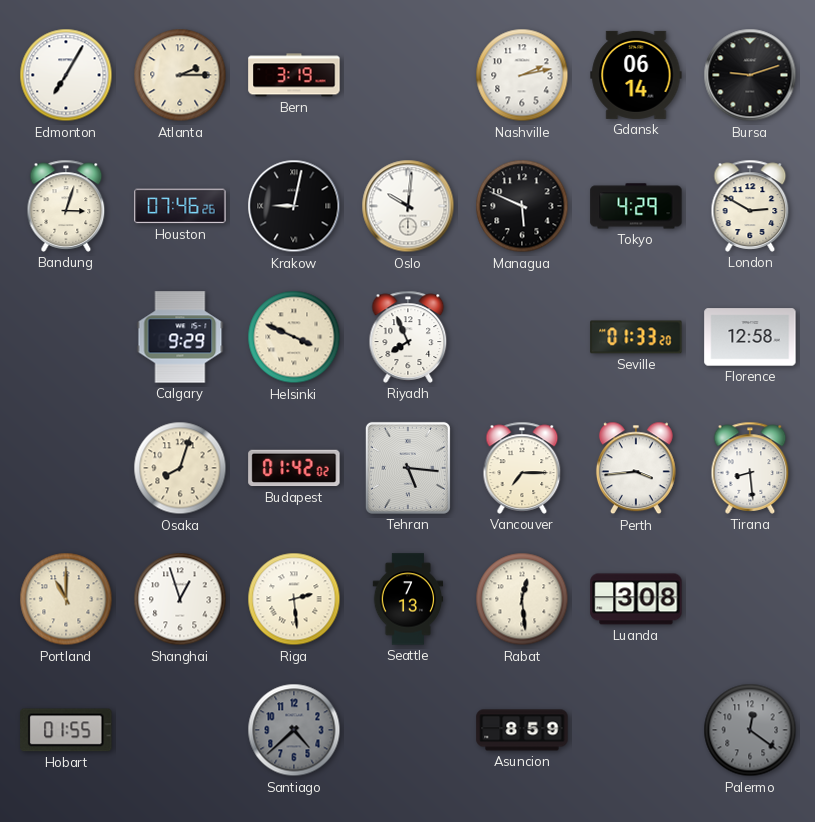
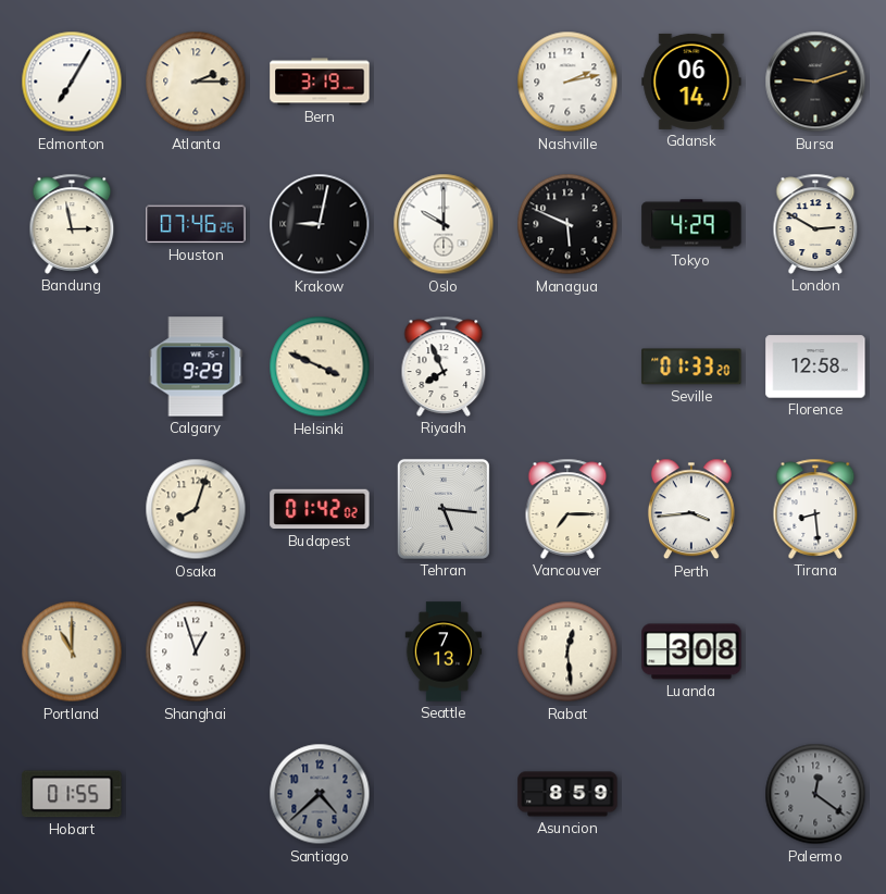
Bandung: 3:03 -> 2:58
Oslo: 10:01 -> 10:00
Riga: 2:29 -> none
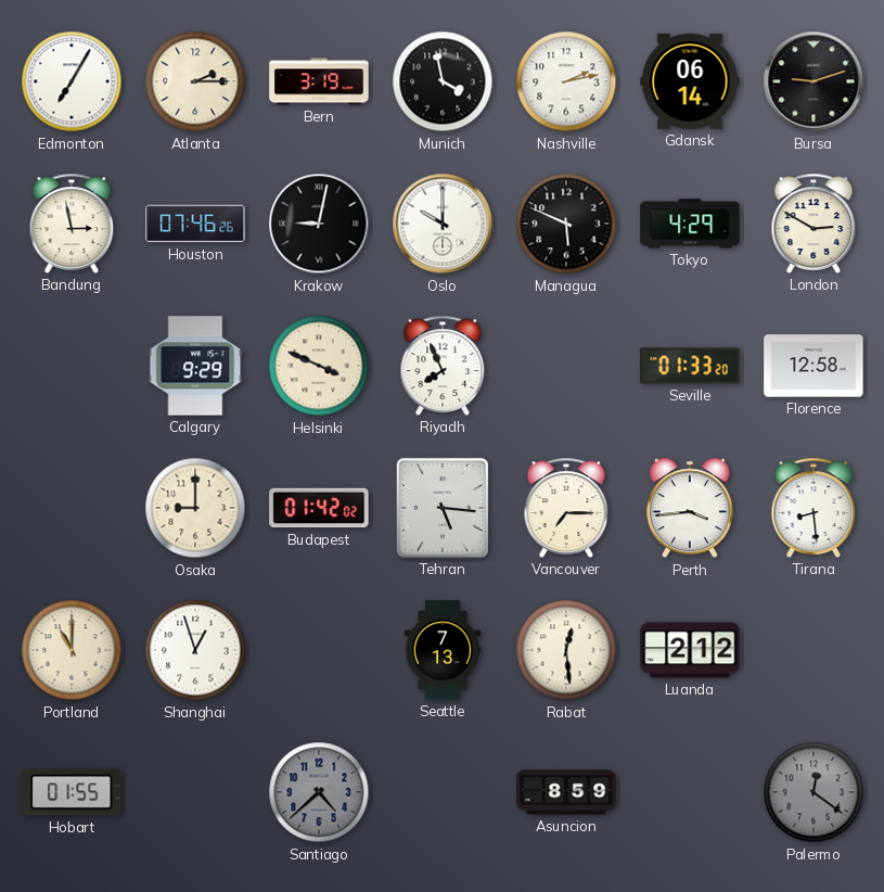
Munich: none -> 3:58
Osaka: 8:03 -> 9:00
Luanda: 3:08 -> 2:12
